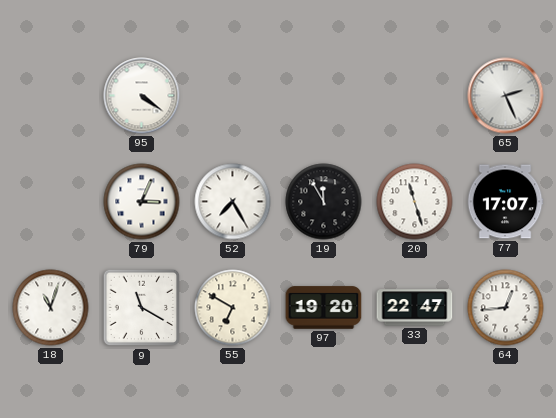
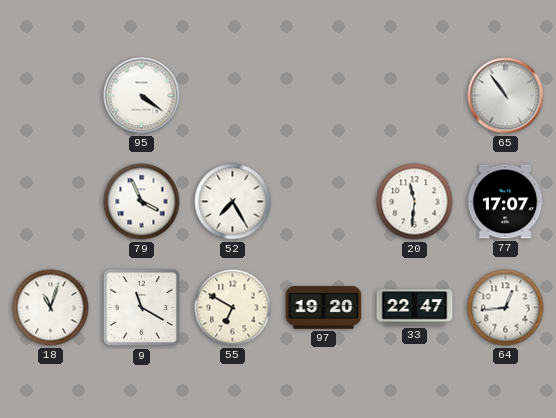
65: 2:26 -> 10:54
79: 3:04 -> 3:56
19: 11:55 -> none
20: 11:27 -> 11:31
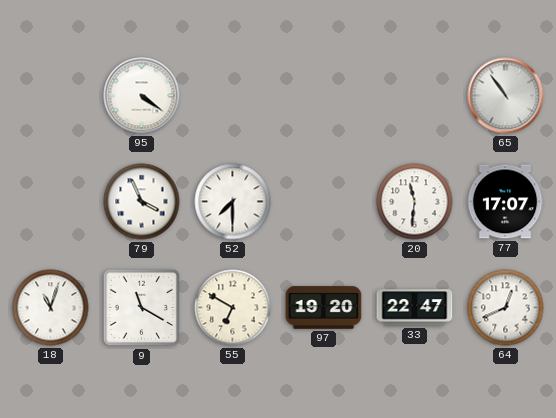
52: 7:25 -> 7:30
64: 12:44 -> 12:41
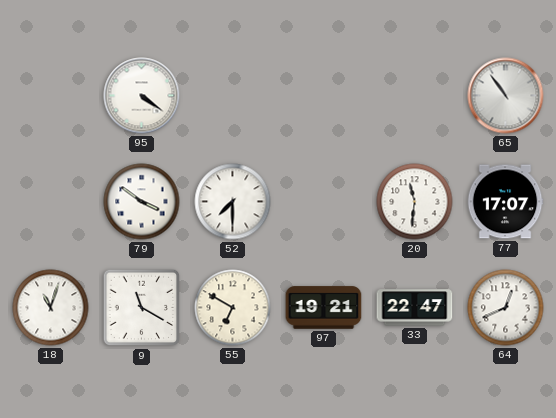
79: 3:56 -> 3:51
97: 19:20 -> 19:21
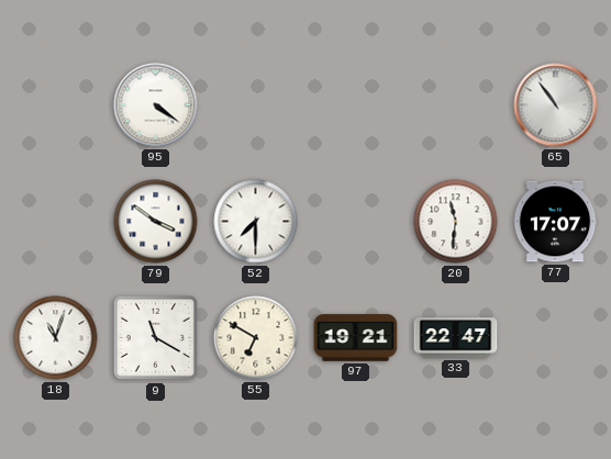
64: 12:41 -> none
